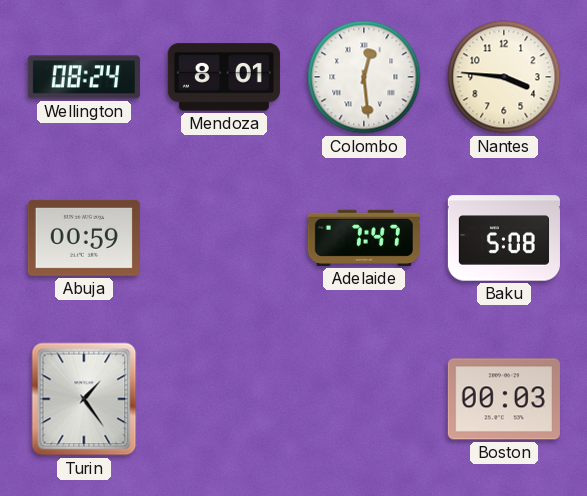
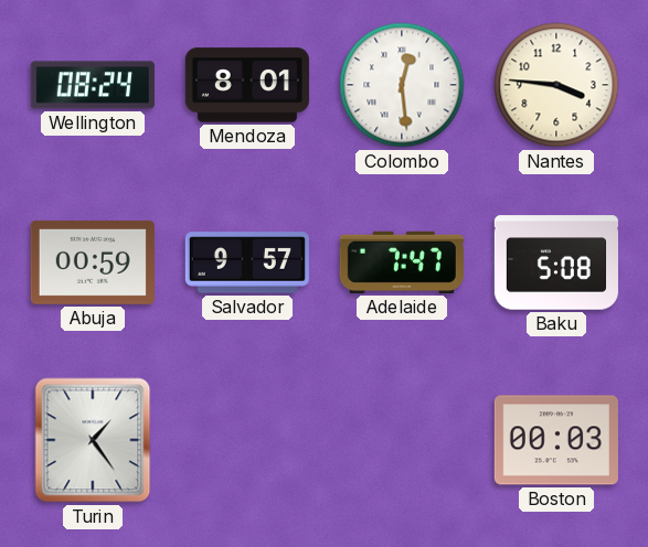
Salvador: none -> 9:57
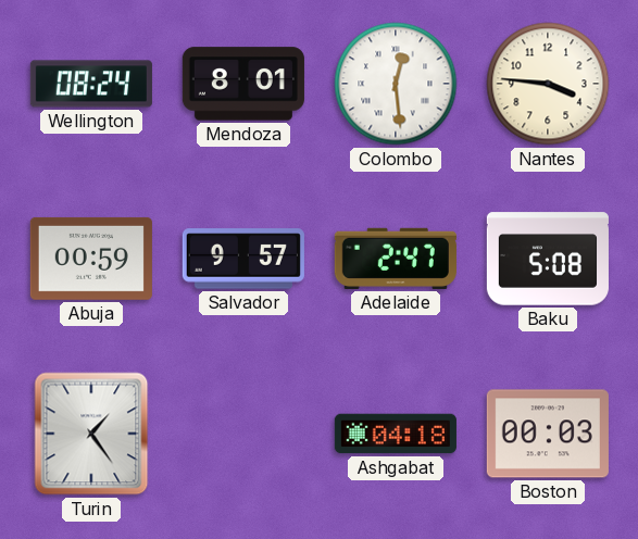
Adelaide: 7:47 -> 2:47
Ashgabat: none -> 04:18
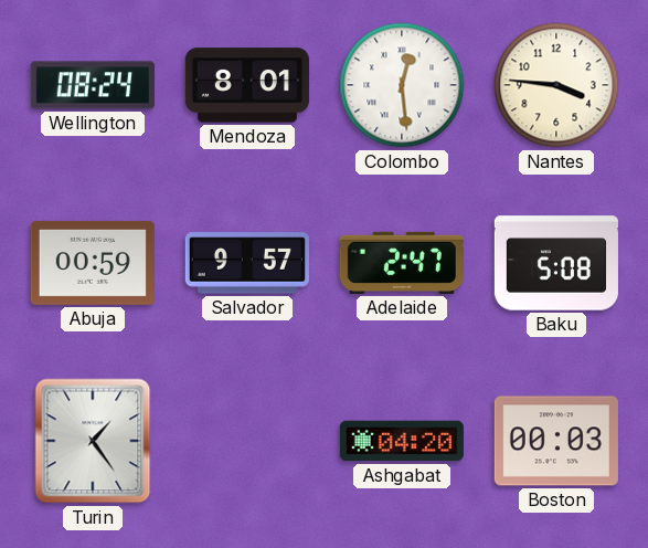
Ashgabat: 04:18 -> 04:20
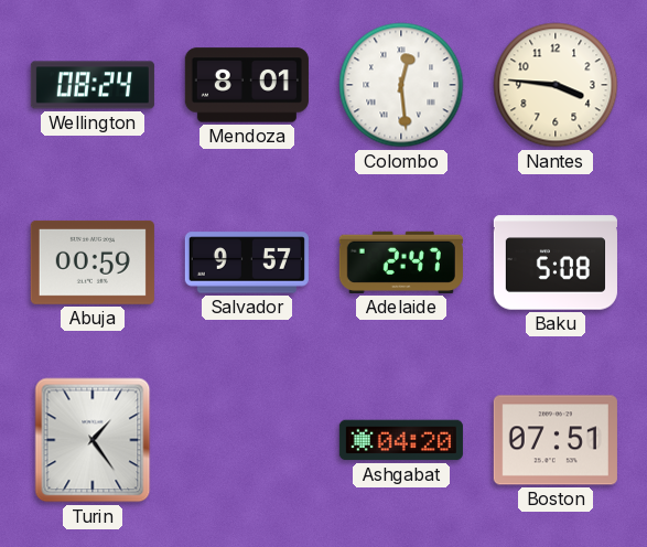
Boston: 00:03 -> 07:51
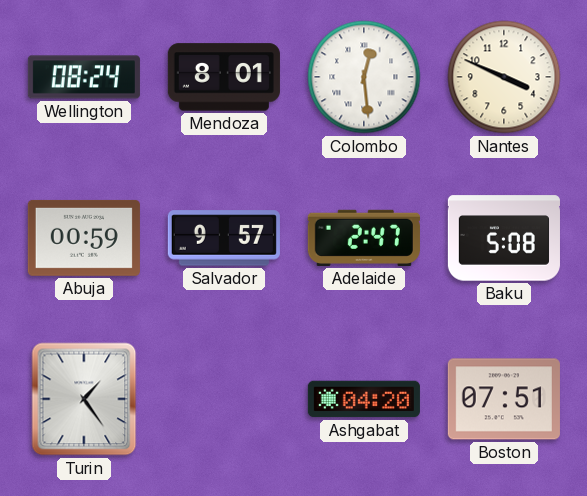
Nantes: 3:46 -> 3:49
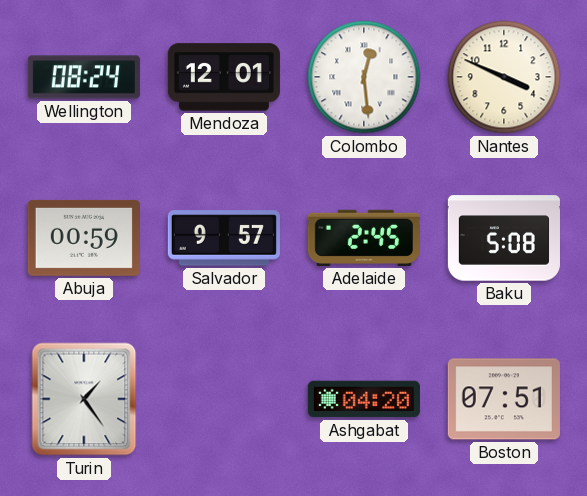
Mendoza: 8:01 -> 12:01
Adelaide: 2:47 -> 2:45
